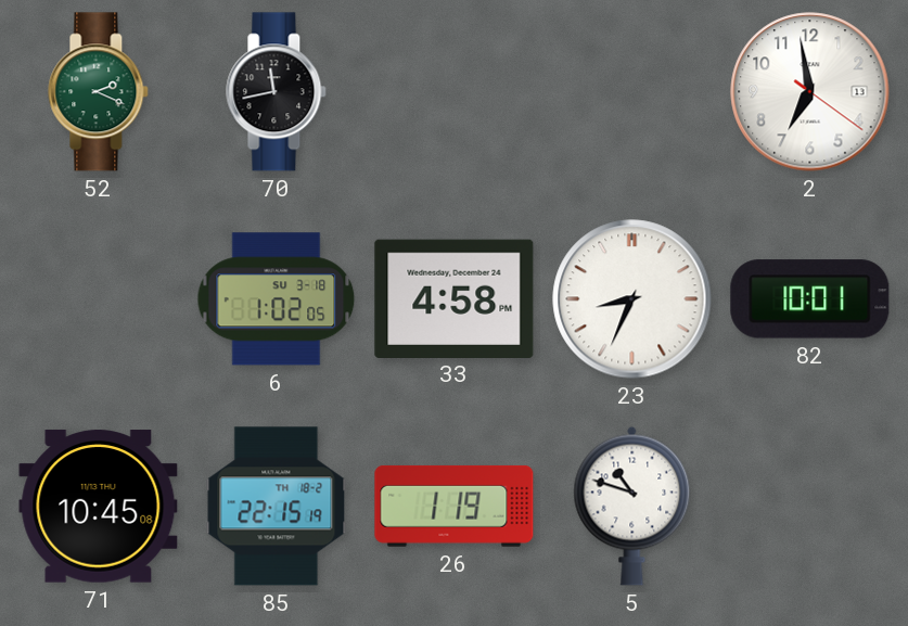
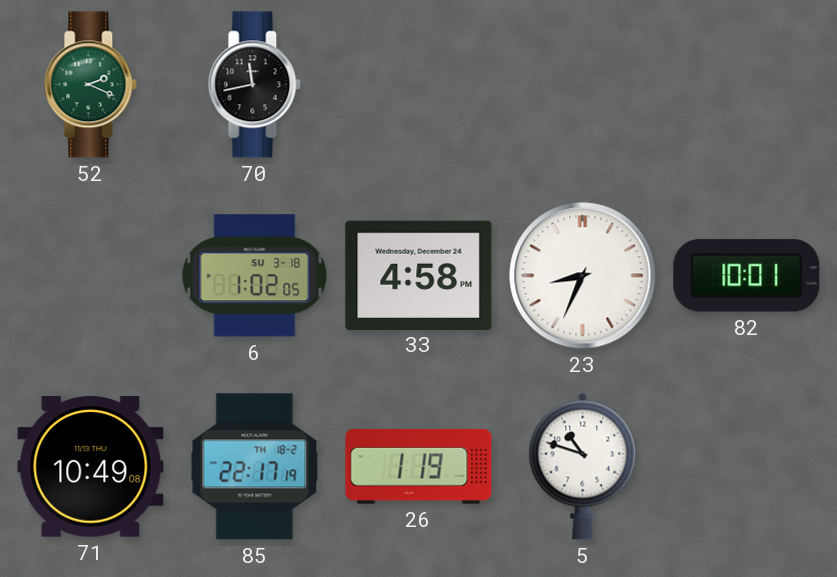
2: 6:58 -> none
71: 10:45 -> 10:49
85: 22:15 -> 22:17
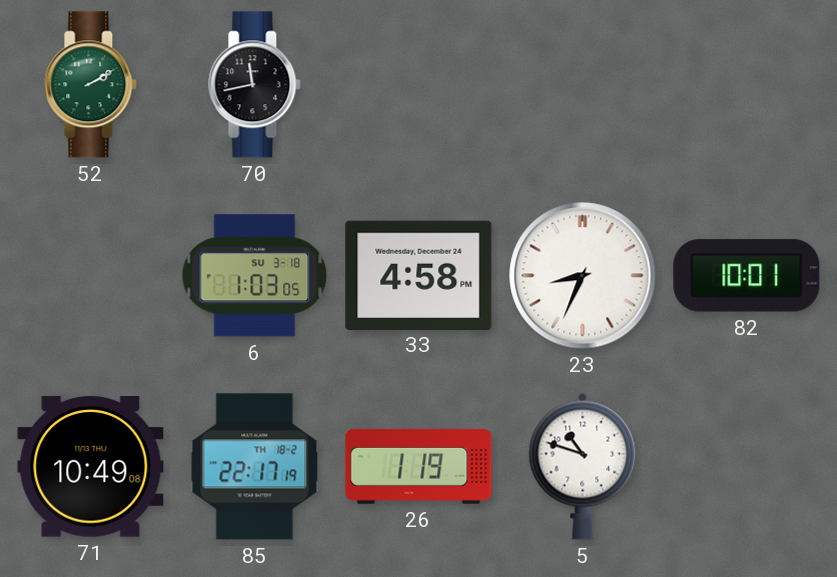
52: 2:19 -> 2:10
6: 1:02 -> 1:03
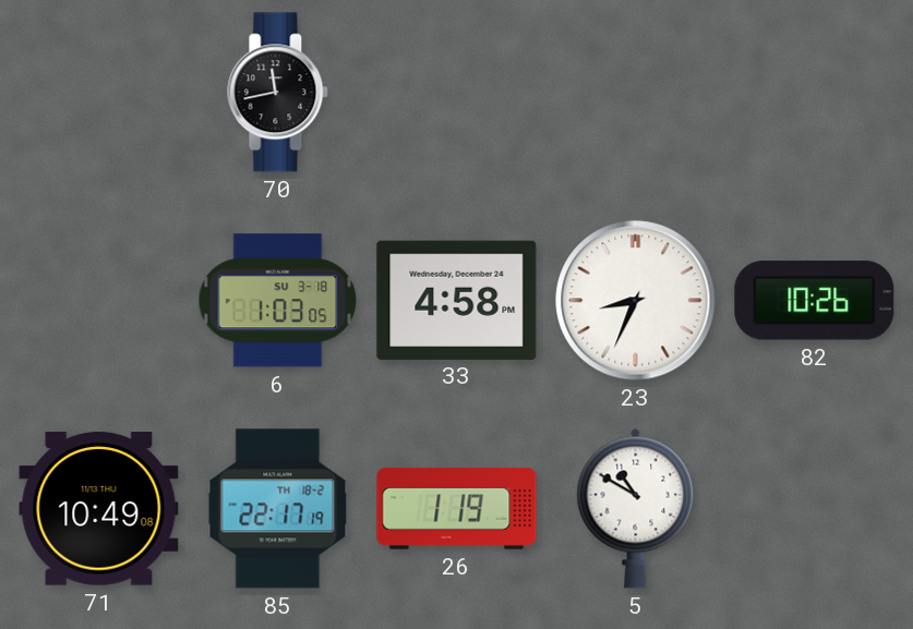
52: 2:10 -> none
82: 10:01 -> 10:26
5: 10:48 -> 10:50
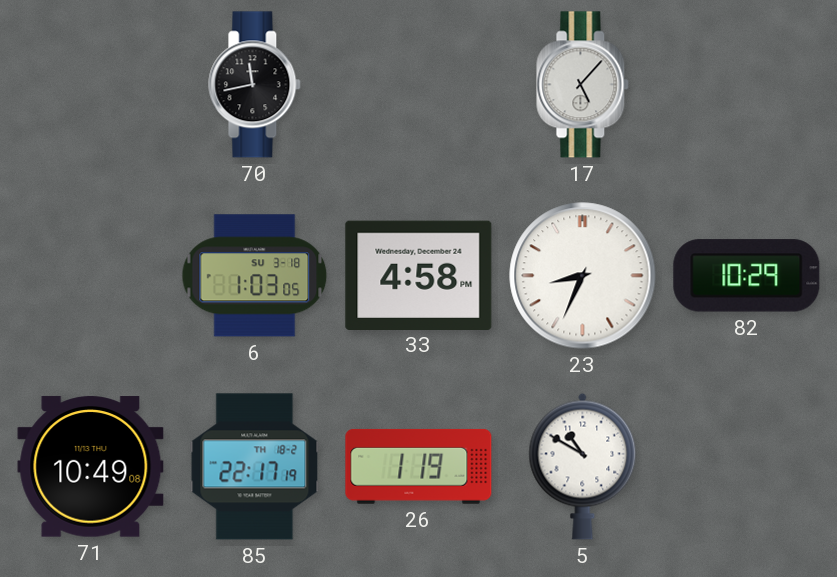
17: none -> 5:07
82: 10:26 -> 10:29
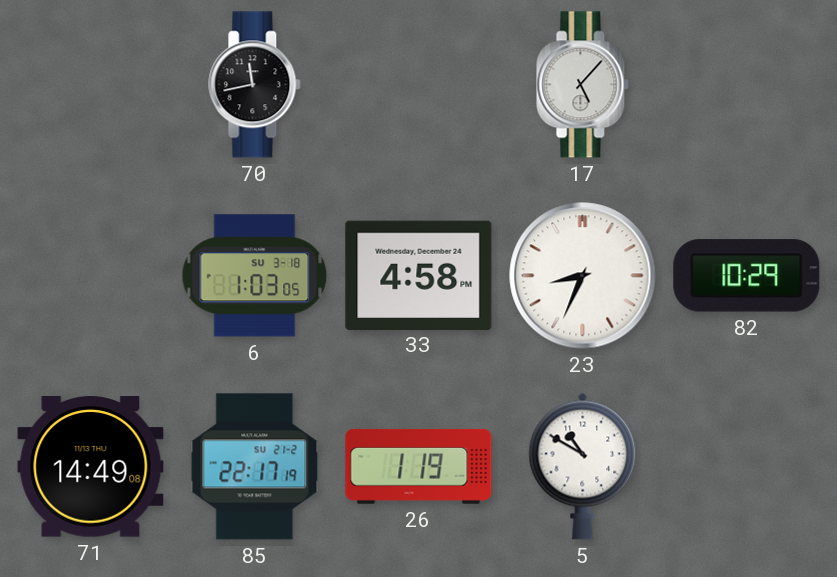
71: 10:49 -> 14:49
85 date: TH 18-2 -> SU 21-2
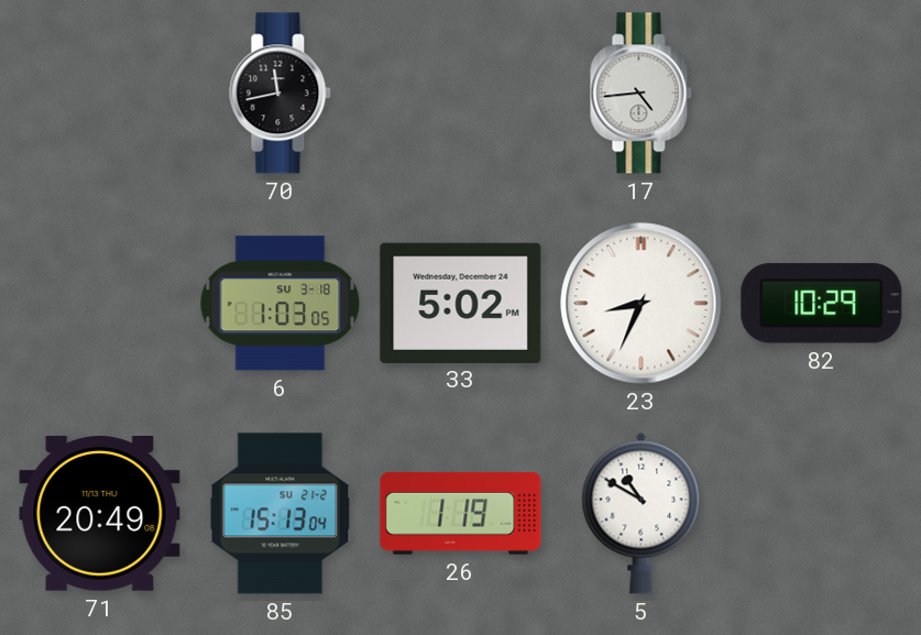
17: 5:07 -> 4:44
33: 4:58 -> 5:02
71: 14:49 -> 20:49
85: 22:17 -> 15:13
